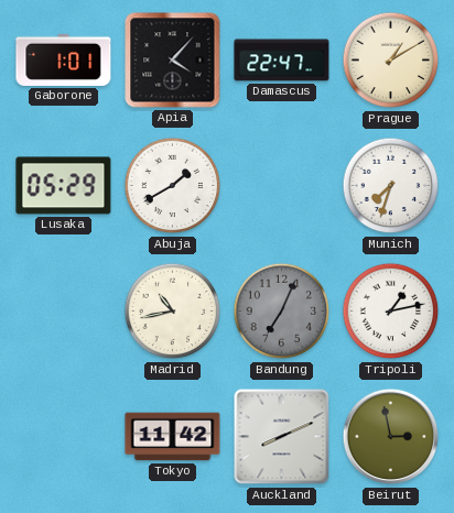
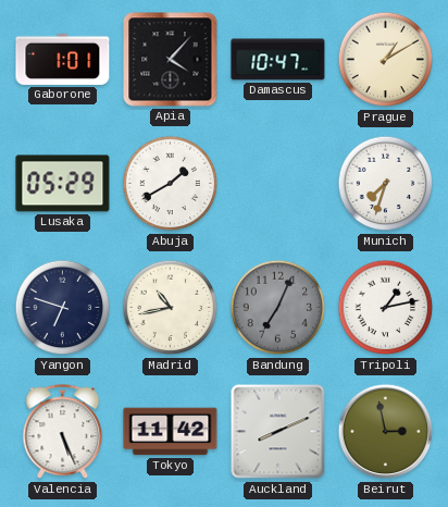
Damascus: 22:47 -> 10:47
Yangon: none -> 6:48
Valencia: none -> 5:26
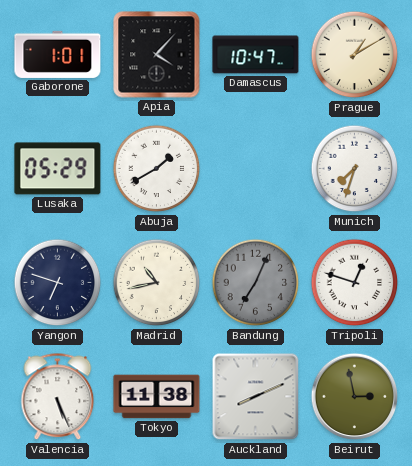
Tripoli: 1:13 -> 12:48
Tokyo: 11:42 -> 11:38
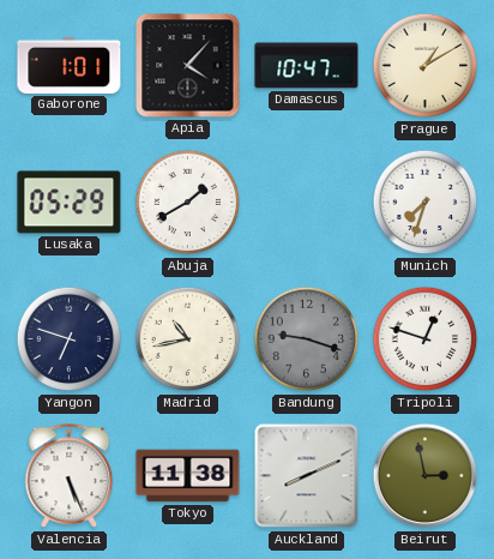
Bandung: 7:04 -> 9:18
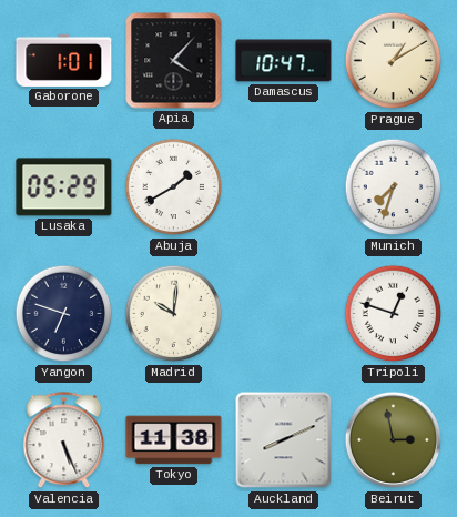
Madrid: 10:43 -> 10:01
Bandung: 9:18 -> none
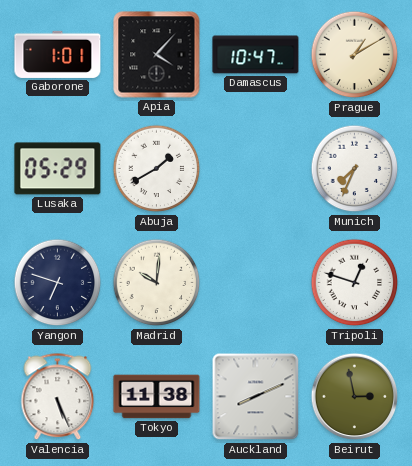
Munich: 7:33 -> 7:34
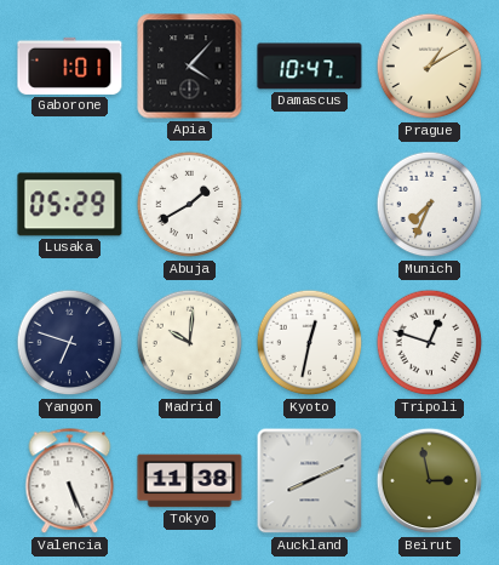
Kyoto: none -> 12:32
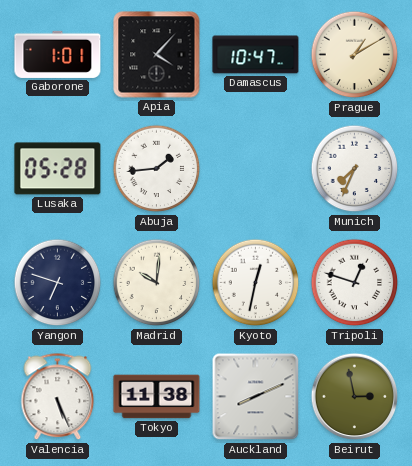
Lusaka: 05:29 -> 05:28
Abuja: 1:40 -> 1:44
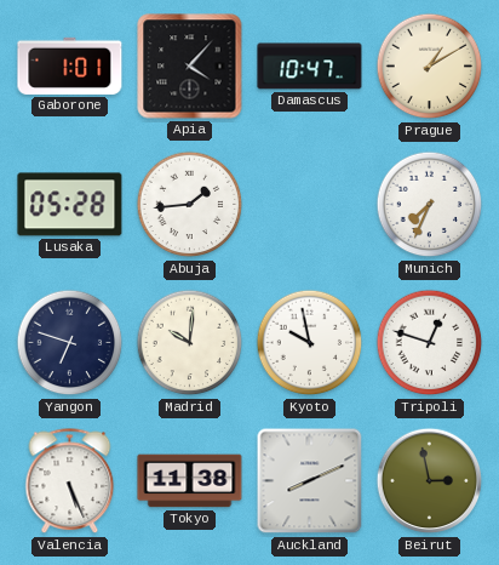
Kyoto: 12:32 -> 9:58
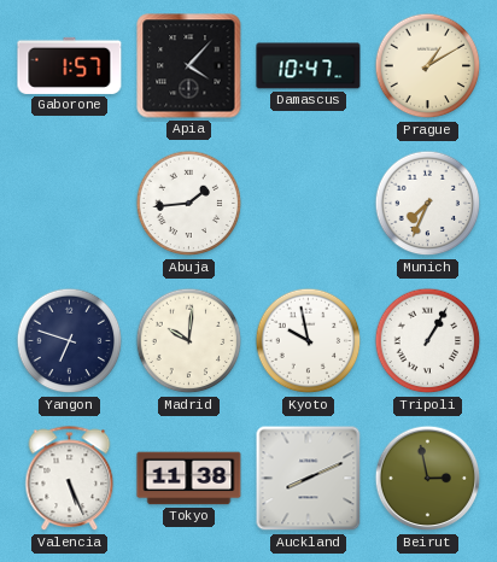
Gaborone: 1:01 -> 1:57
Lusaka: 05:28 -> none
Tripoli: 12:48 -> 1:05
